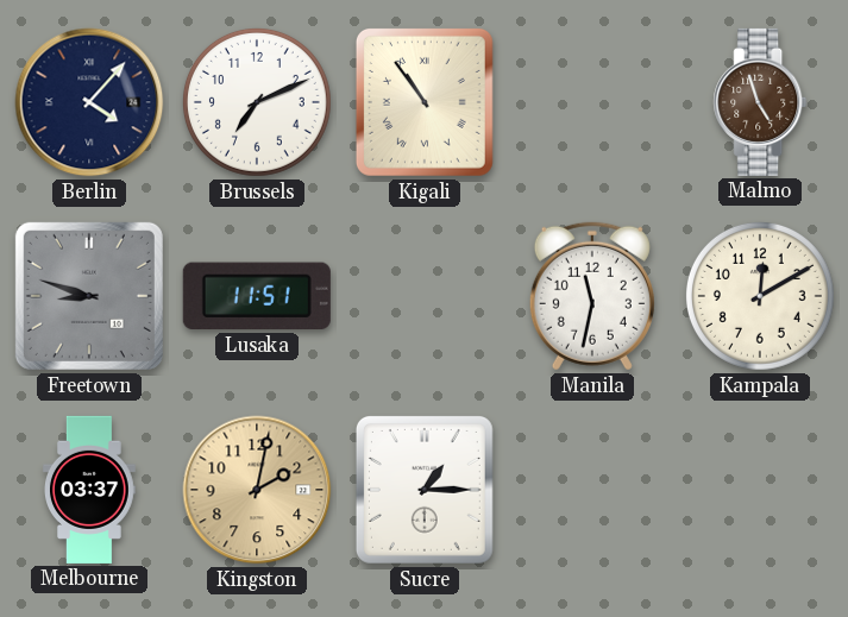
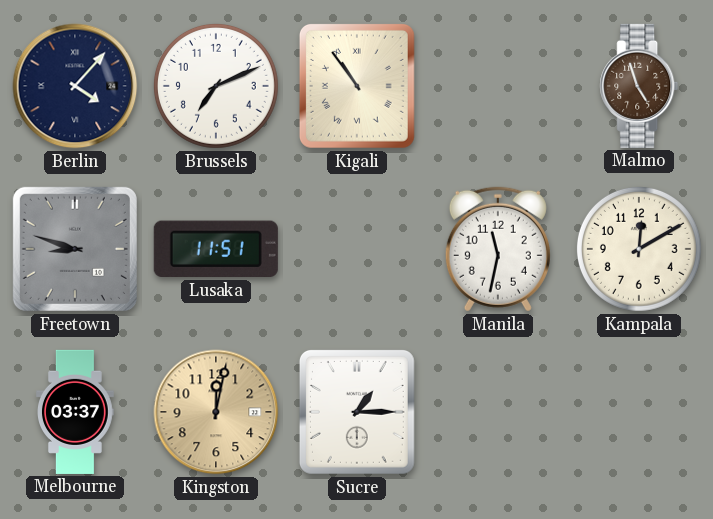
Kingston: 2:02 -> 12:02
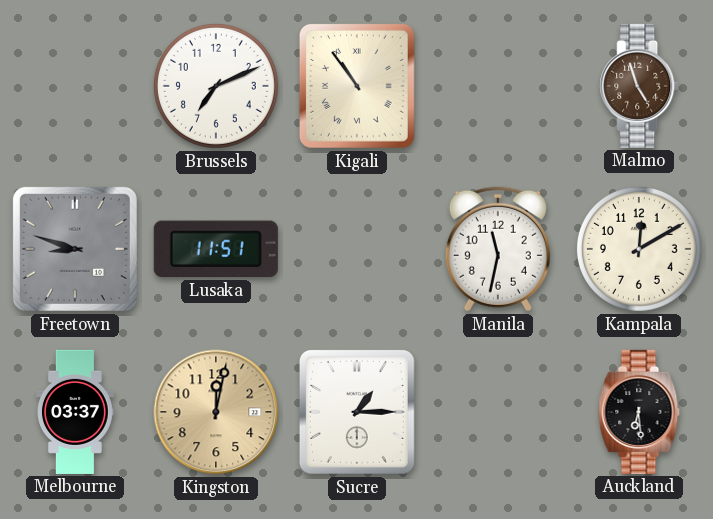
Berlin: 4:07 -> none
Auckland: none -> 6:29
